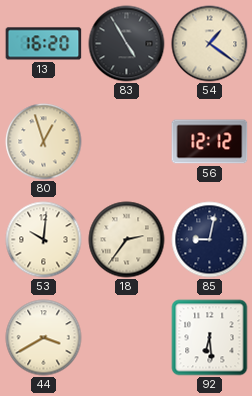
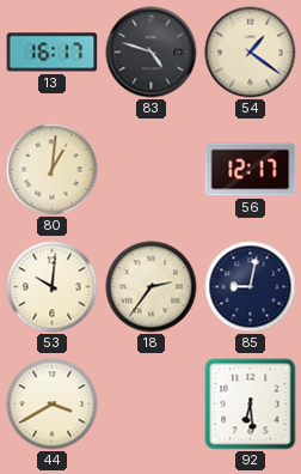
13: 16:20 -> 16:17
83: 4:55 -> 4:48
80: 12:57 -> 1:01
56: 12:12 -> 12:17
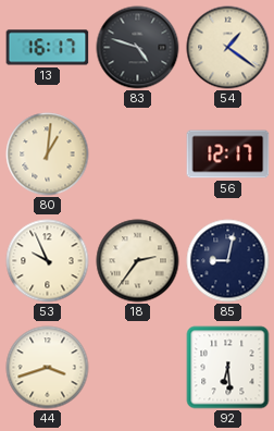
53: 10:01 -> 9:56
44: 3:40 -> 3:42
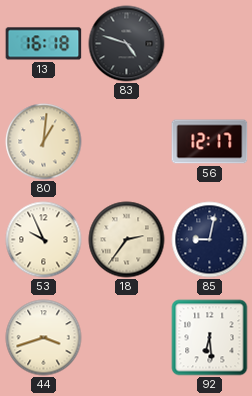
13: 16:17 -> 16:18
54: 1:21 -> none
